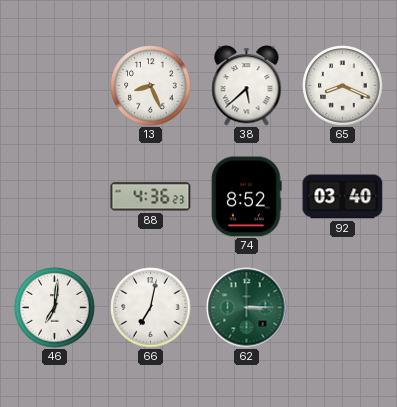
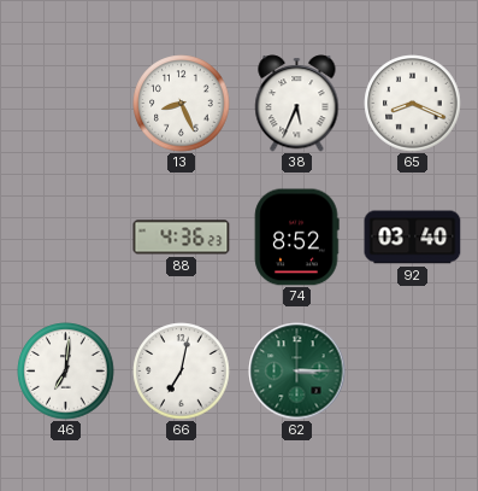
38: 5:38 -> 5:34
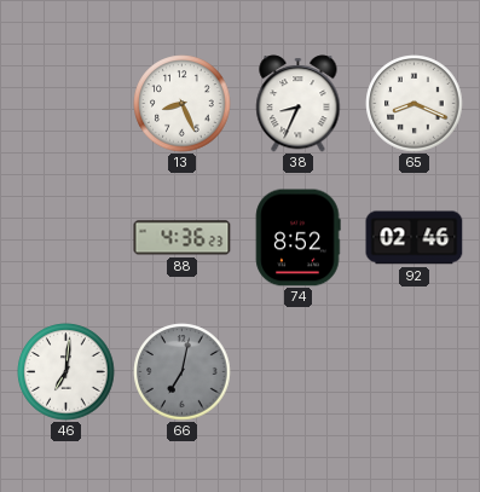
38: 5:34 -> 8:34
92: 03:40 -> 02:46
66 dial: white -> grey
62: 3:15 -> none
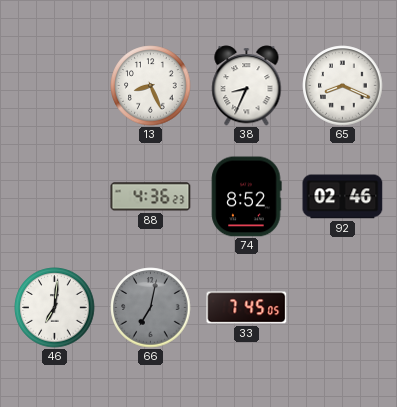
33: none -> 7:45
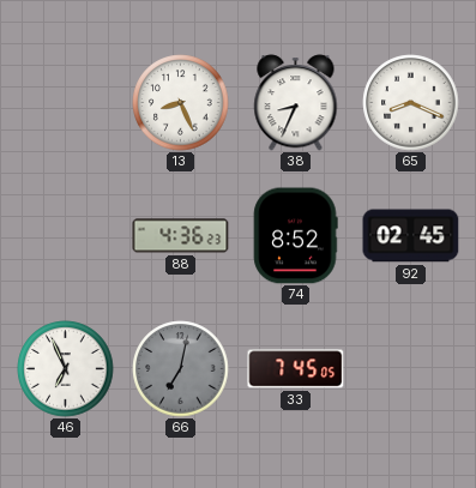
92: 02:46 -> 02:45
46: 7:01 -> 6:56
